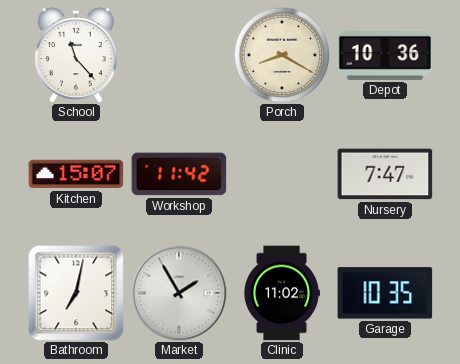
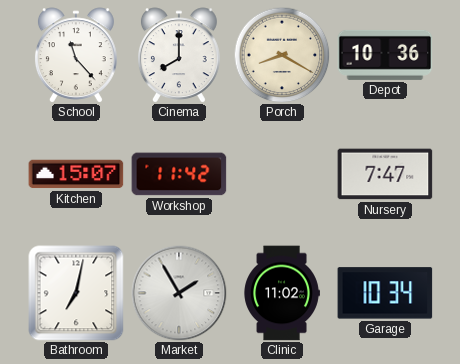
Cinema: none -> 8:00
Garage: 10:35 -> 10:34
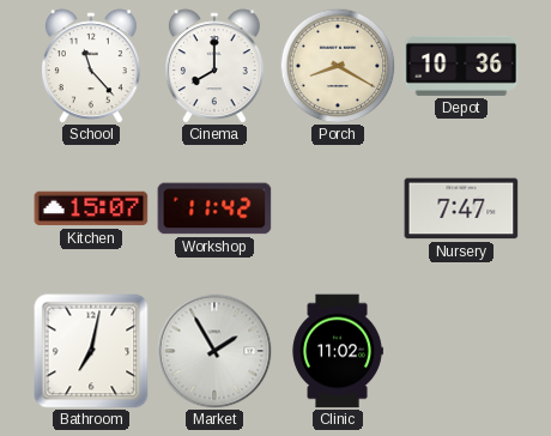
Garage: 10:34 -> none
